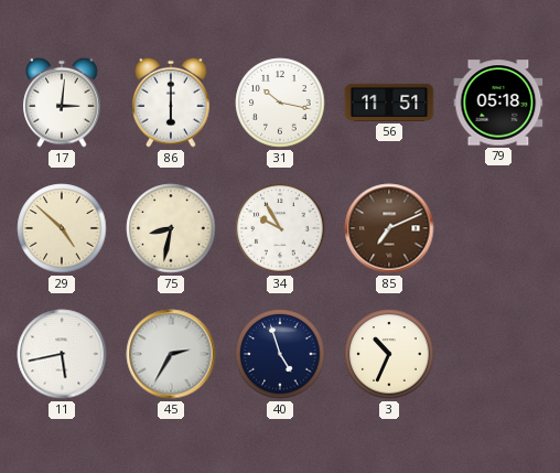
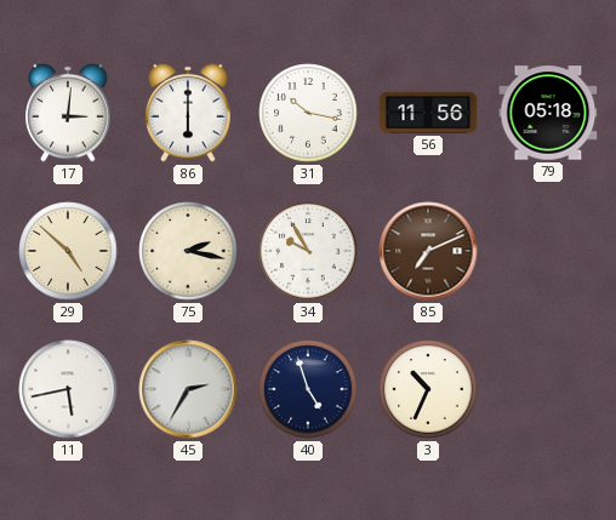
56: 11:51 -> 11:56
75: 8:32 -> 2:17
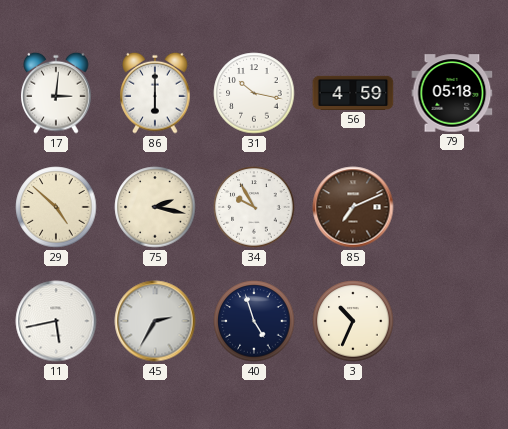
56: 11:56 -> 4:59
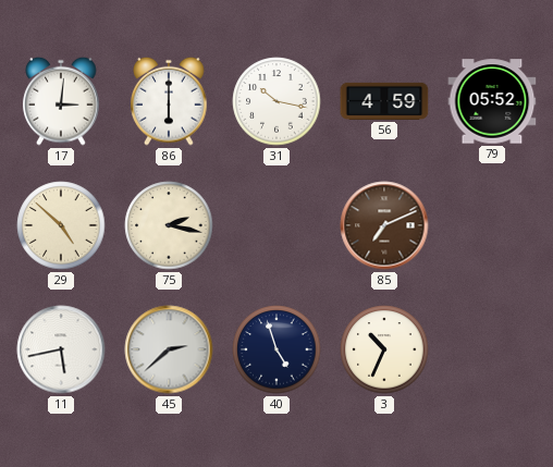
79: 05:18 -> 05:52
34: 9:55 -> none
45: 2:35 -> 2:38
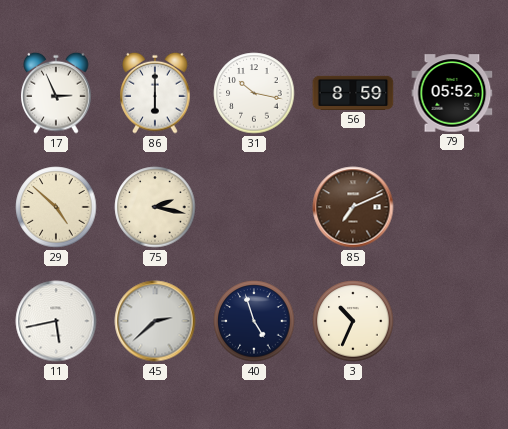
17: 3:01 -> 2:56
56: 4:59 -> 8:59
